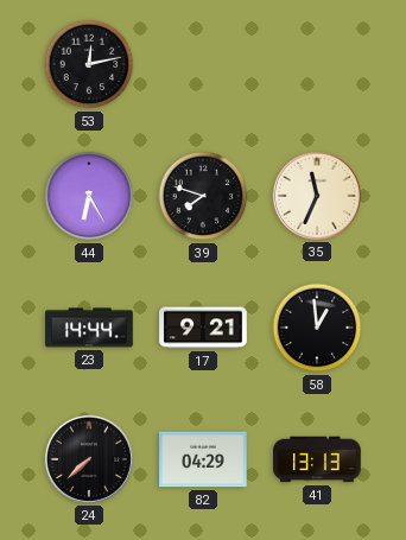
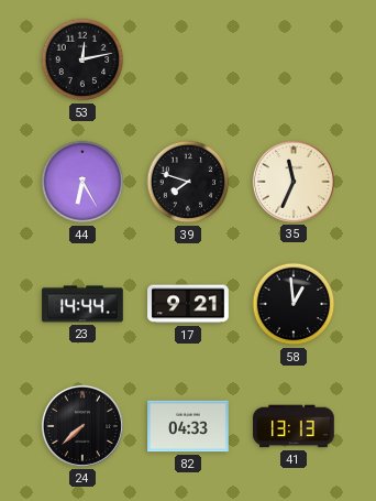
82: 04:29 -> 04:33
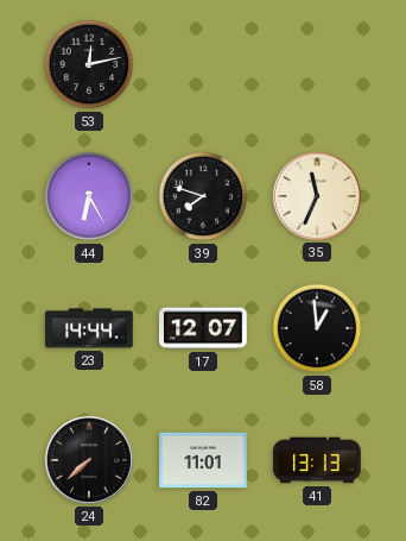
17: 9:21 -> 12:07
82: 04:33 -> 11:01
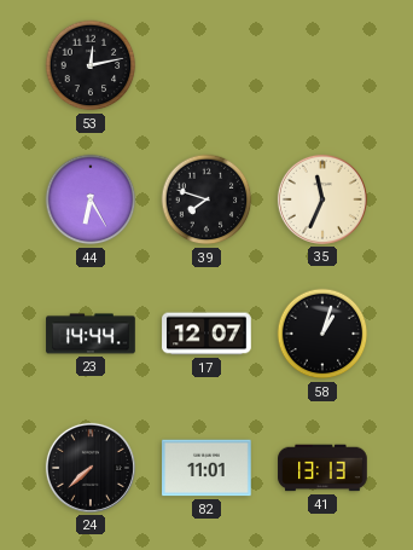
58: 12:59 -> 1:03
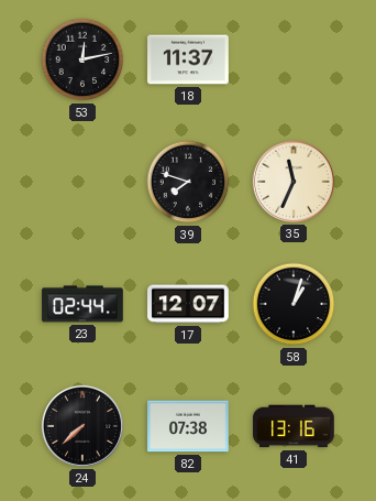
18: none -> 11:37
44: 6:25 -> none
23: 14:44 -> 02:44
82: 11:01 -> 07:38
41: 13:13 -> 13:16
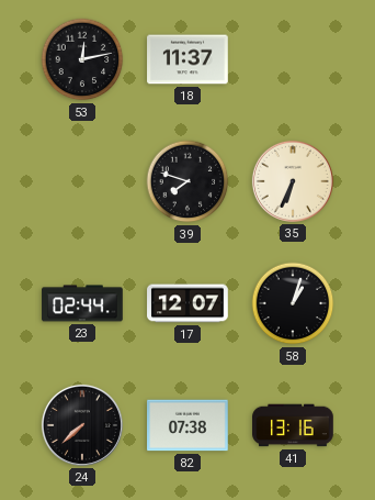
35: 11:34 -> 6:34
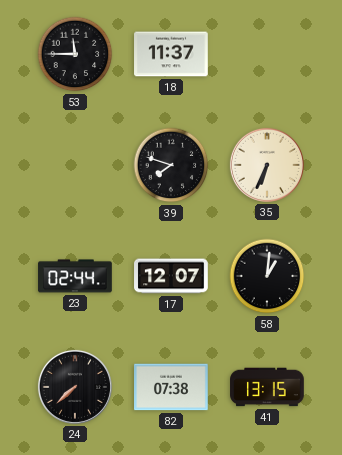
53: 12:13 -> 11:45
58: 1:03 -> 1:01
41: 13:16 -> 13:15
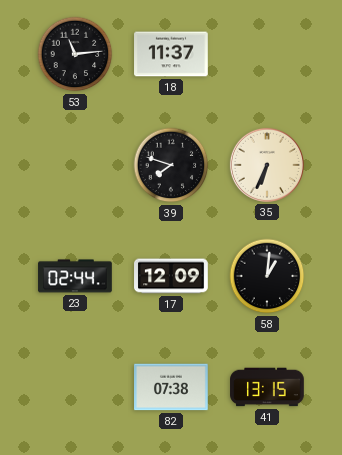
53: 11:45 -> 11:14
17: 12:07 -> 12:09
24: 7:38 -> none
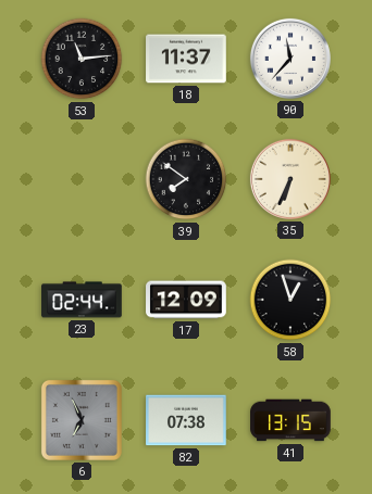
90: none -> 11:37
39: 7:48 -> 7:51
58: 1:01 -> 12:57
6: none -> 6:56
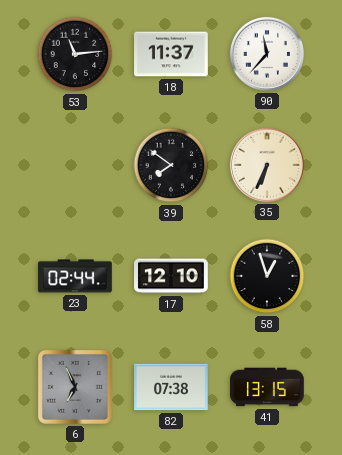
17: 12:09 -> 12:10
